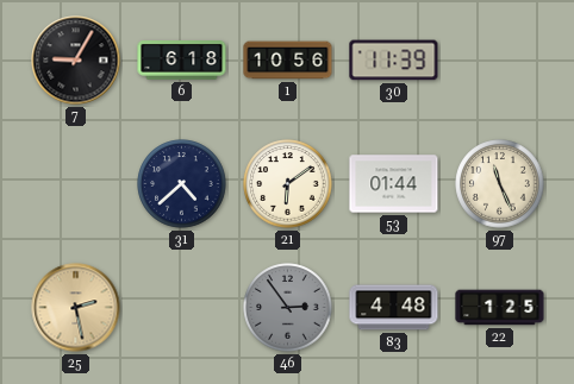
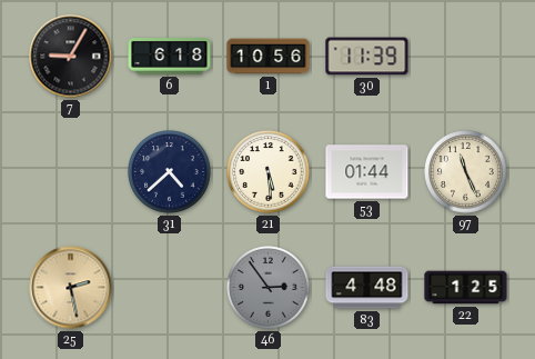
21: 6:09 -> 5:29
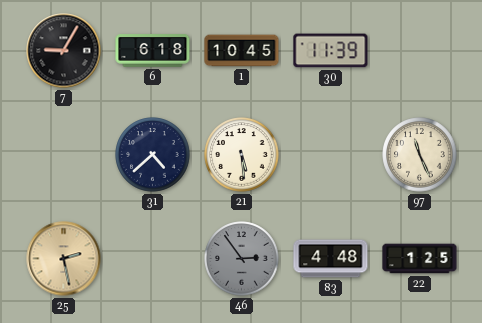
1: 10:56 -> 10:45
53: 01:44 -> none
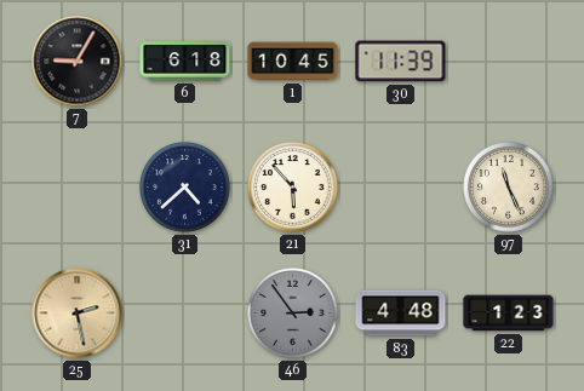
21: 5:29 -> 5:53
22: 1:25 -> 1:23
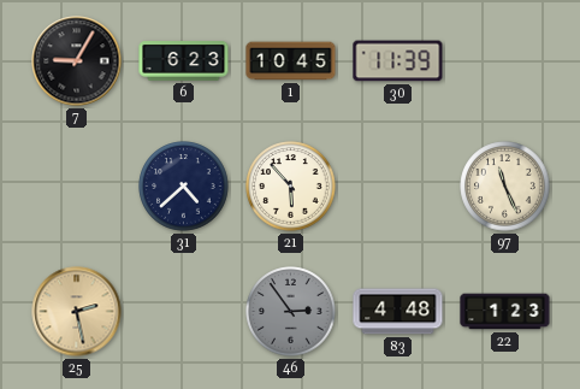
6: 6:18 -> 6:23
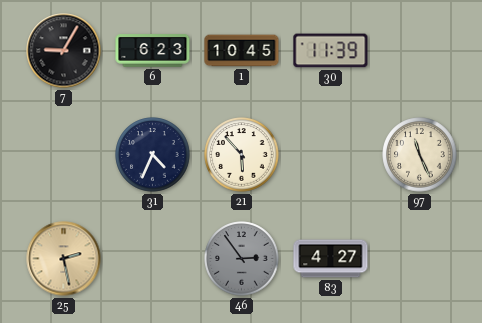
31: 4:38 -> 4:34
83: 4:48 -> 4:27
22: 1:23 -> none
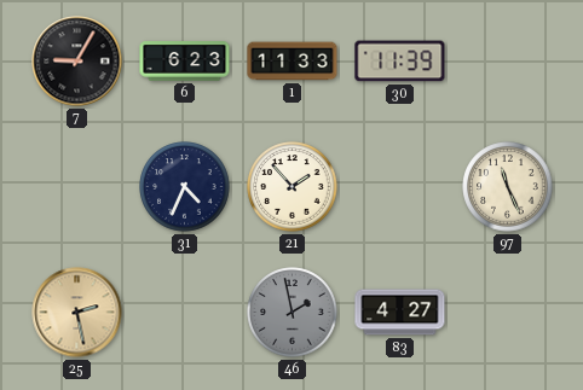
1: 10:45 -> 11:33
21: 5:53 -> 1:53
46: 2:54 -> 1:58
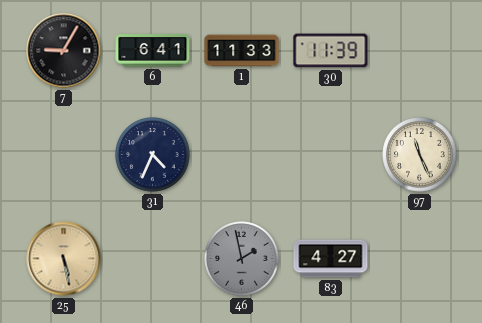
6: 6:23 -> 6:41
21: 1:53 -> none
25: 2:28 -> 5:28
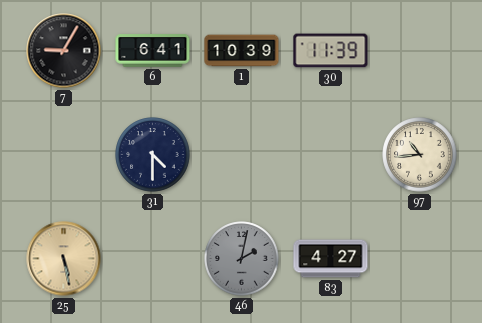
1: 11:33 -> 10:39
31: 4:34 -> 4:30
97: 11:26 -> 10:44
46: 1:58 -> 2:02
